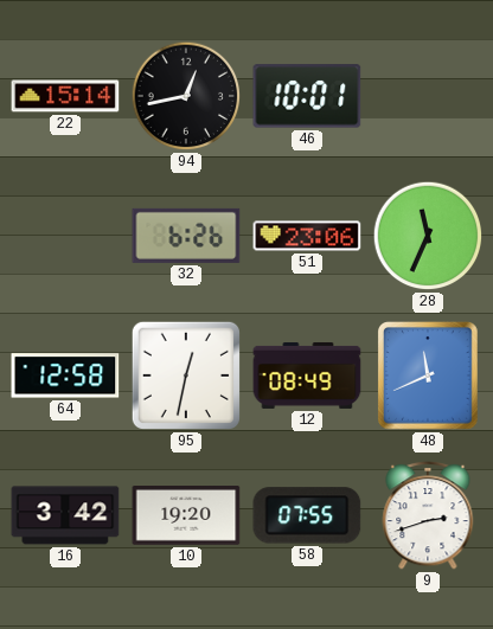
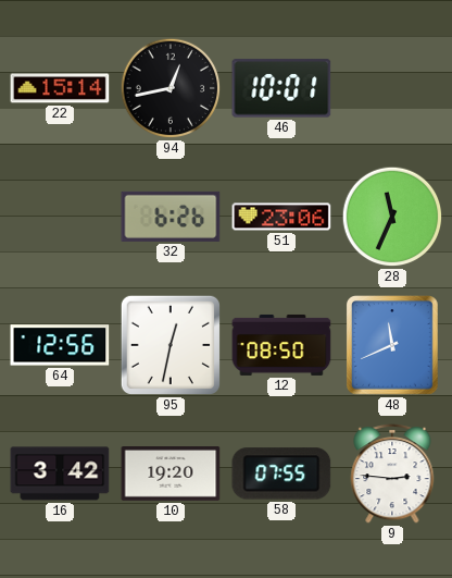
64: 12:58 -> 12:56
12: 08:49 -> 08:50
9: 2:42 -> 2:46
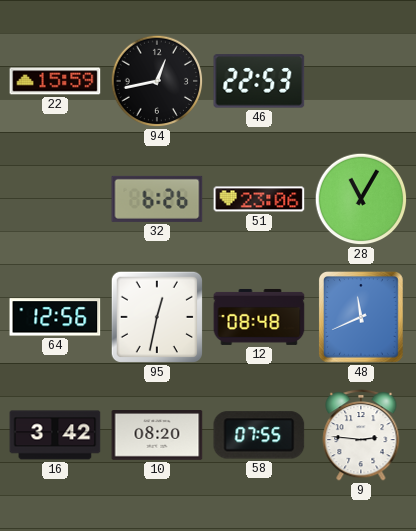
22: 15:14 -> 15:59
46: 10:01 -> 22:53
28: 11:34 -> 11:05
12: 08:50 -> 08:48
10: 19:20 -> 08:20
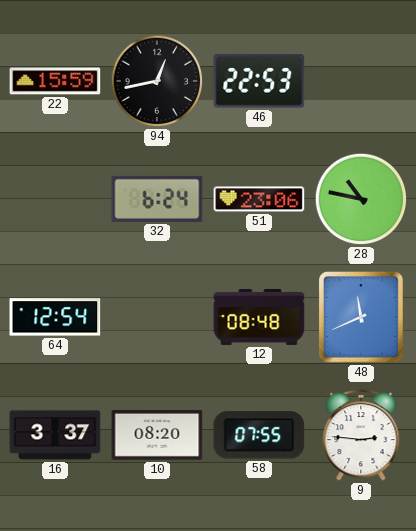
32: 6:26 -> 6:24
28: 11:05 -> 10:47
64: 12:56 -> 12:54
95: 12:32 -> none
16: 3:42 -> 3:37
